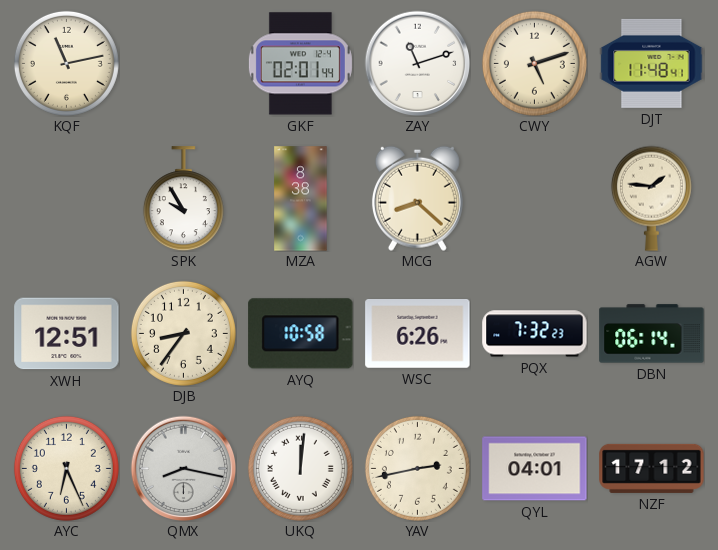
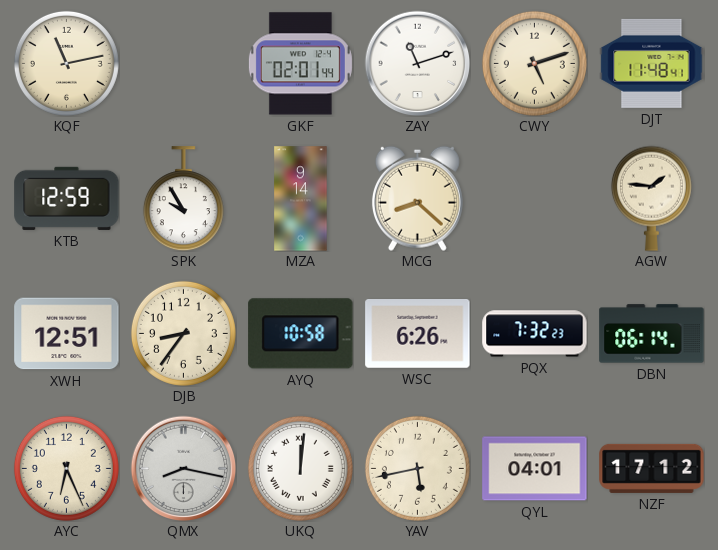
KTB: none -> 12:59
MZA: 8:38 -> 9:14
YAV: 2:43 -> 5:43
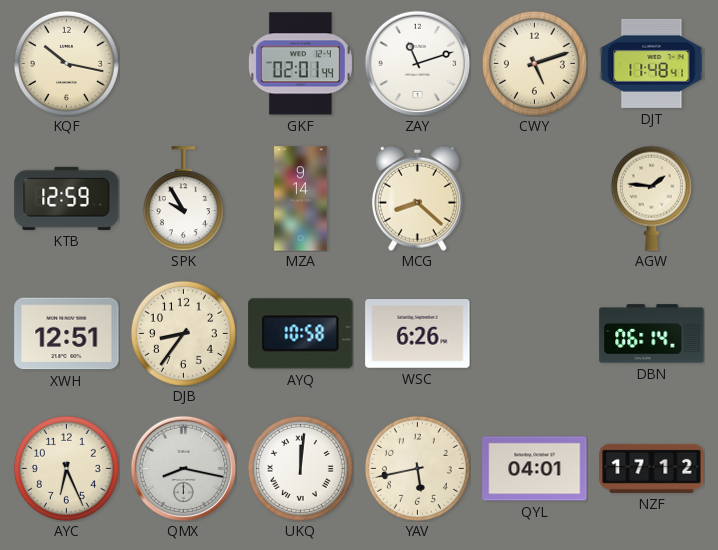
KQF: 11:13 -> 10:17
PQX: 7:32 -> none
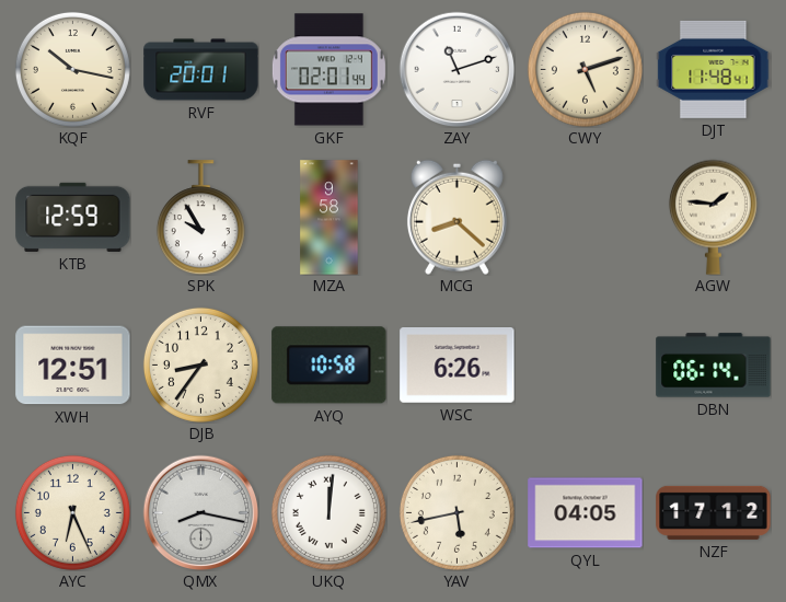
RVF: none -> 20:01
MZA: 9:14 -> 9:58
QYL: 04:01 -> 04:05
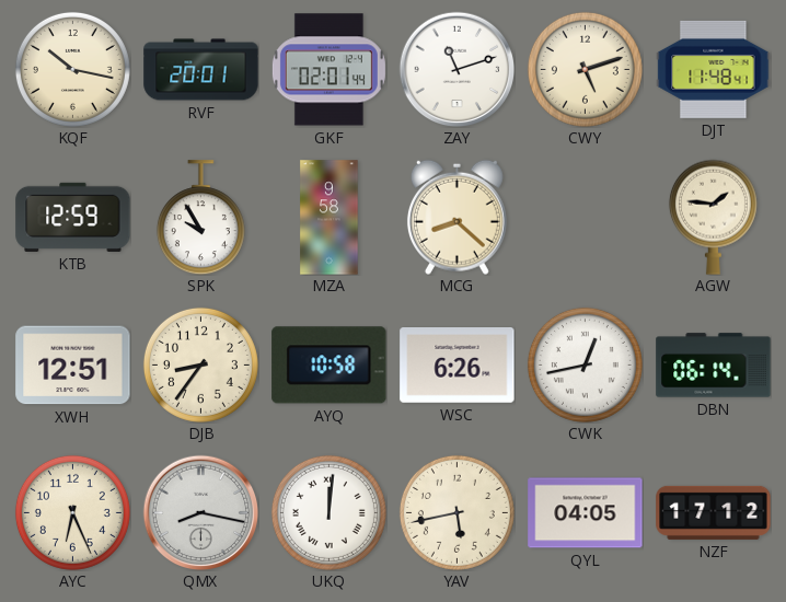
CWK: none -> 12:43
